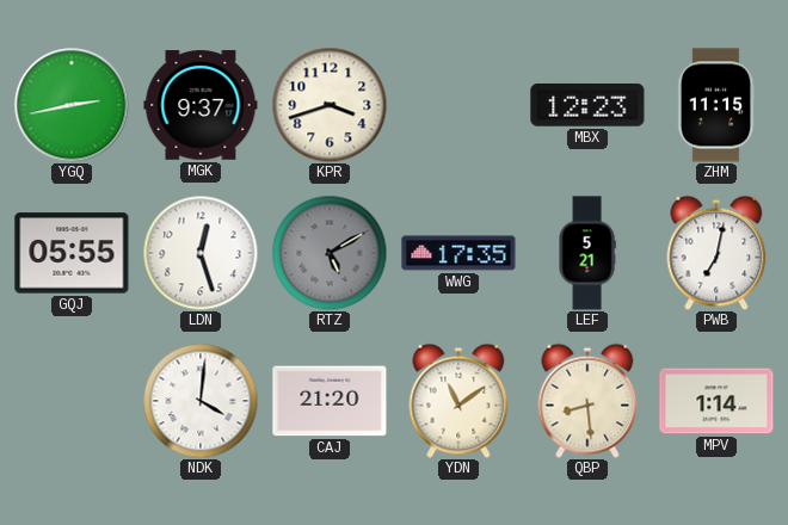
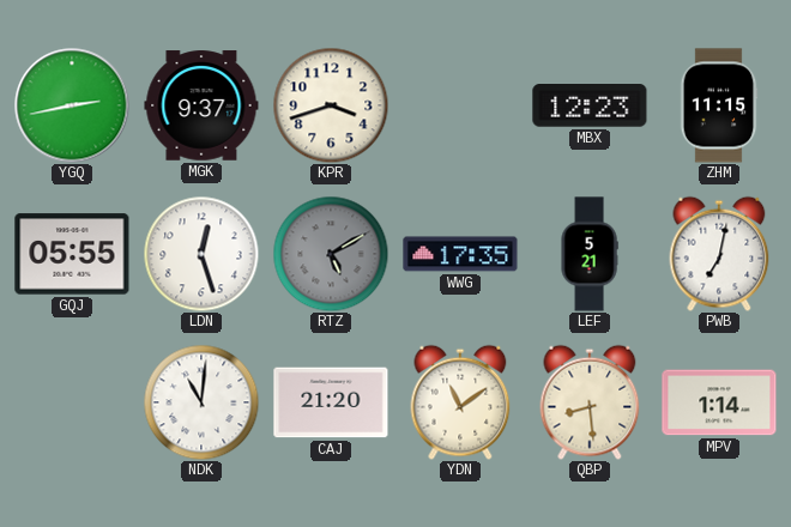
NDK: 4:01 -> 11:01
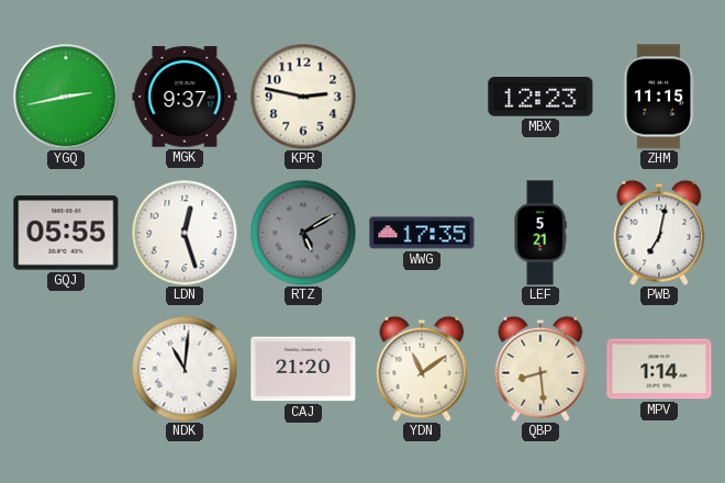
KPR: 3:42 -> 2:47
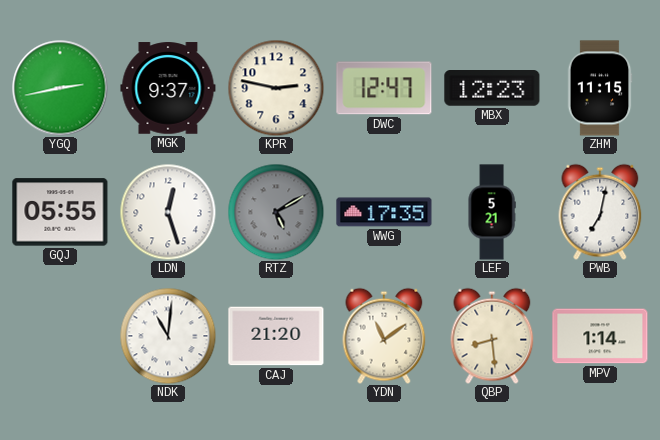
DWC: none -> 12:47
